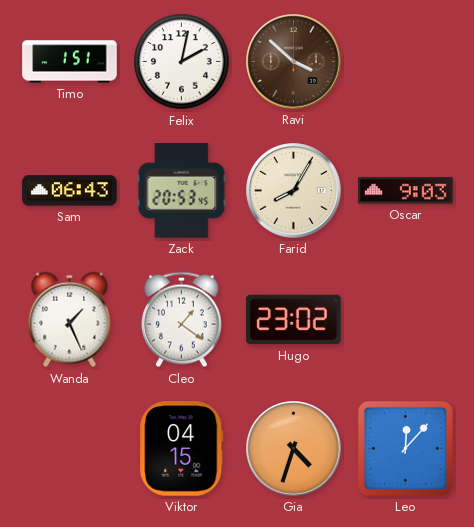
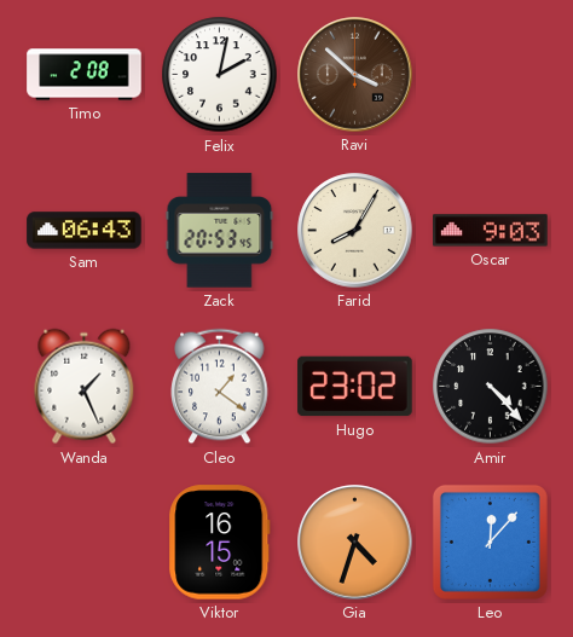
Timo: 1:51 -> 2:08
Amir: none -> 4:23
Viktor: 04:15 -> 16:15
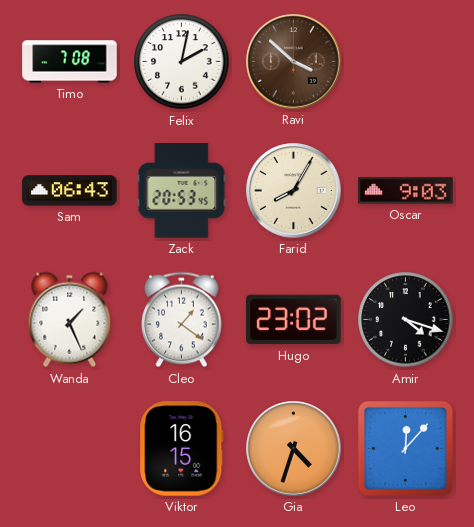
Timo: 2:08 -> 7:08
Amir: 4:23 -> 4:18
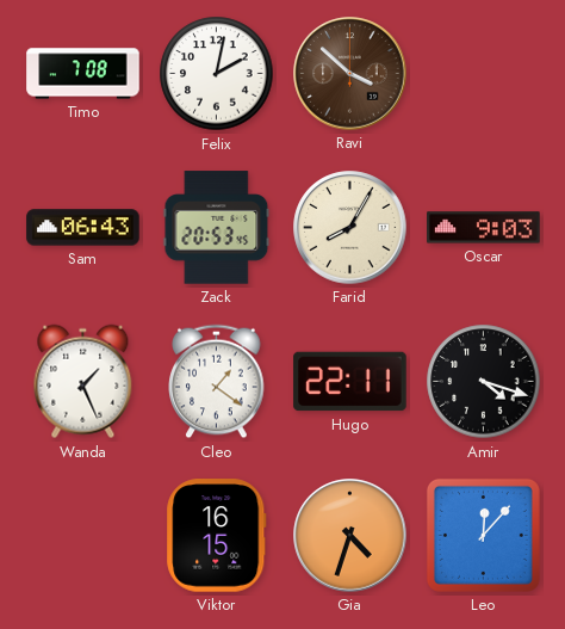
Hugo: 23:02 -> 22:11
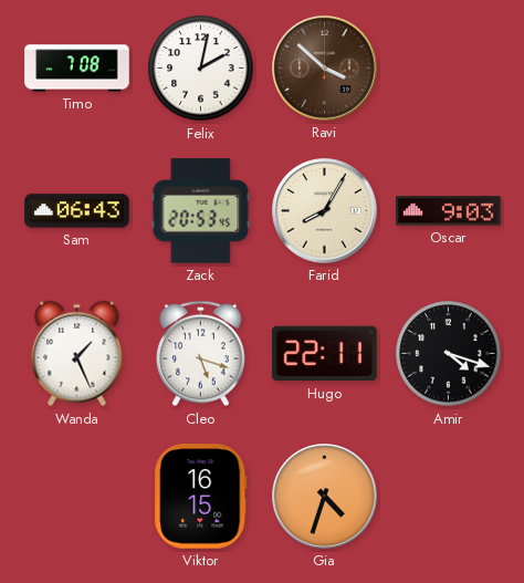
Cleo: 1:21 -> 5:18
Leo: 12:07 -> none
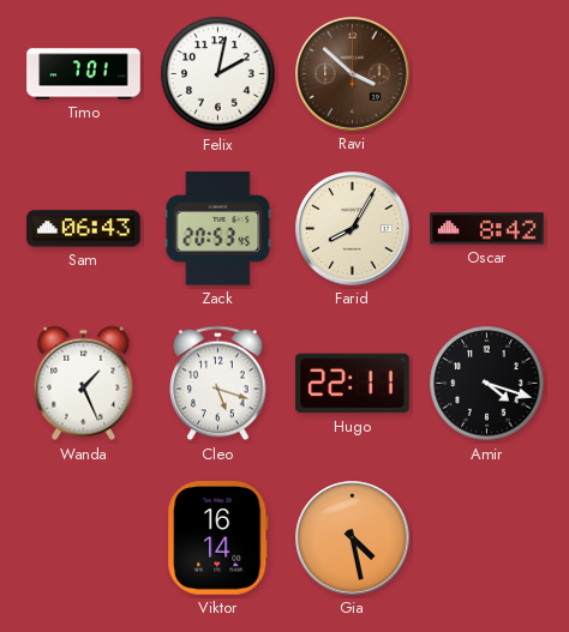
Timo: 7:08 -> 7:01
Oscar: 9:03 -> 8:42
Viktor: 16:15 -> 16:14
Gia: 4:33 -> 4:28
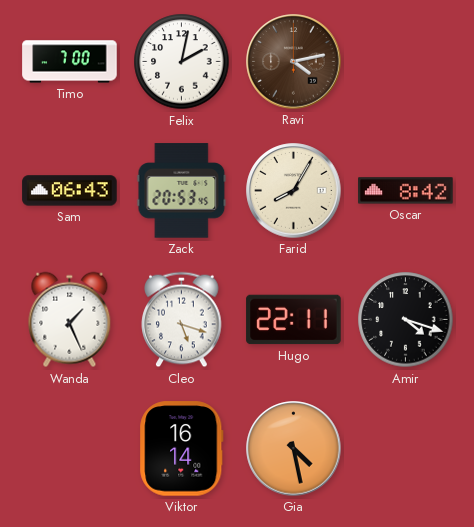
Timo: 7:01 -> 7:00
Ravi: 3:52 -> 4:13
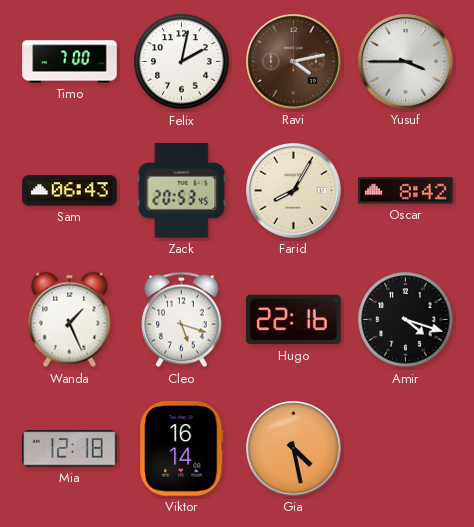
Yusuf: none -> 3:45
Hugo: 22:11 -> 22:16
Mia: none -> 12:18
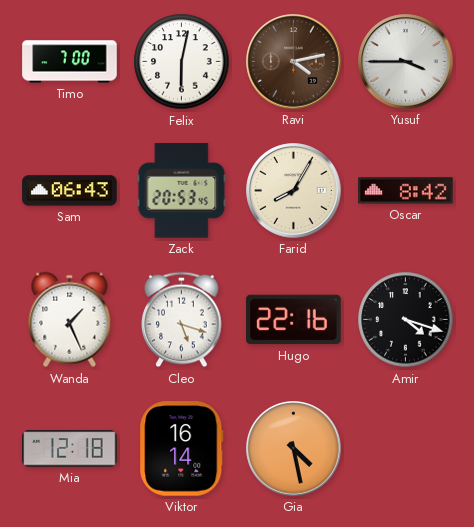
Felix: 2:02 -> 6:02
